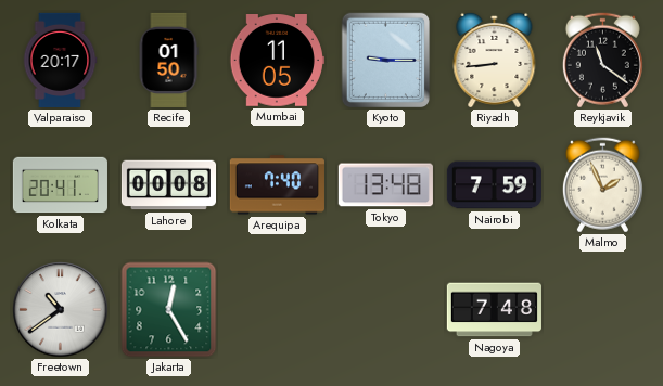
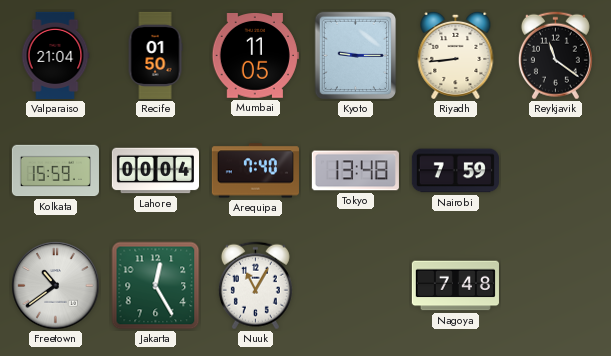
Valparaiso: 20:17 -> 21:04
Kolkata: 20:41 -> 15:59
Lahore: 00:08 -> 00:04
Malmo: 1:56 -> none
Nuuk: none -> 11:05
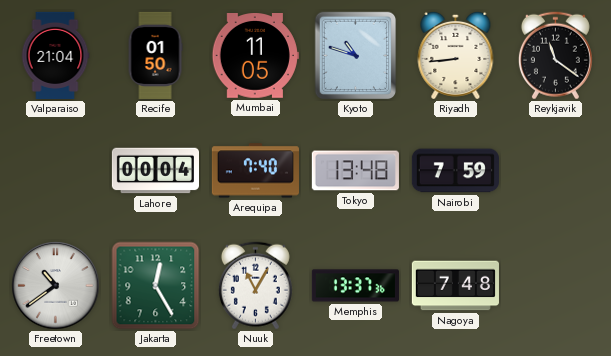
Kyoto: 9:15 -> 10:48
Kolkata: 15:59 -> none
Memphis: none -> 13:37
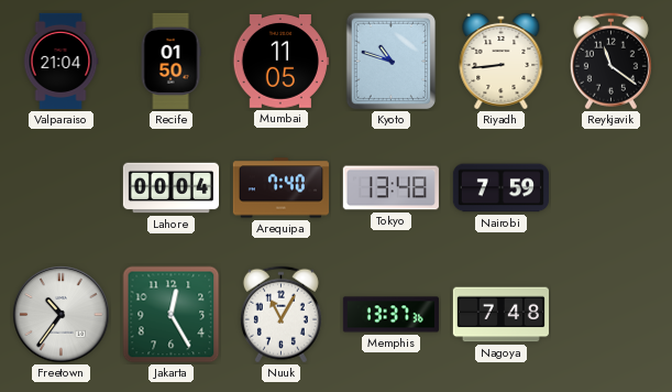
Freetown: 10:39 -> 10:36
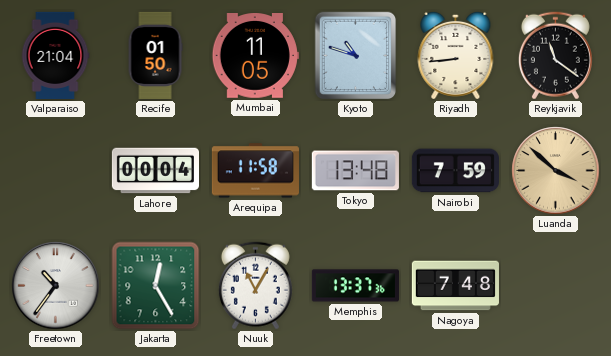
Arequipa: 7:40 -> 11:58
Luanda: none -> 3:52
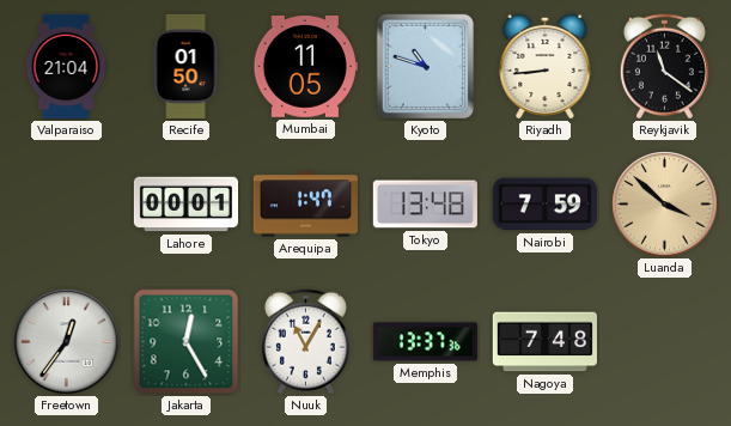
Lahore: 00:04 -> 00:01
Arequipa: 11:58 -> 1:47
Freetown: 10:36 -> 12:36
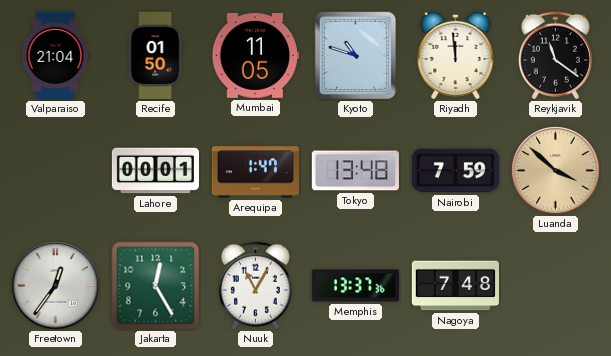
Riyadh: 8:44 -> 11:59
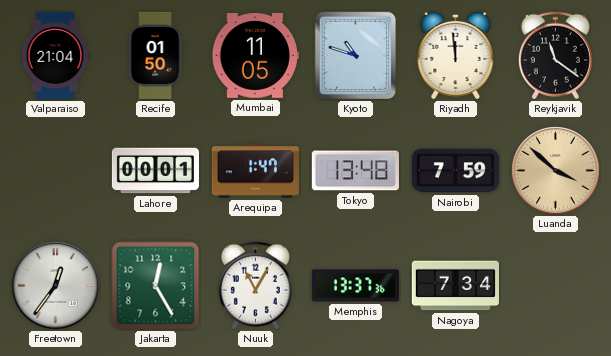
Nagoya: 7:48 -> 7:34
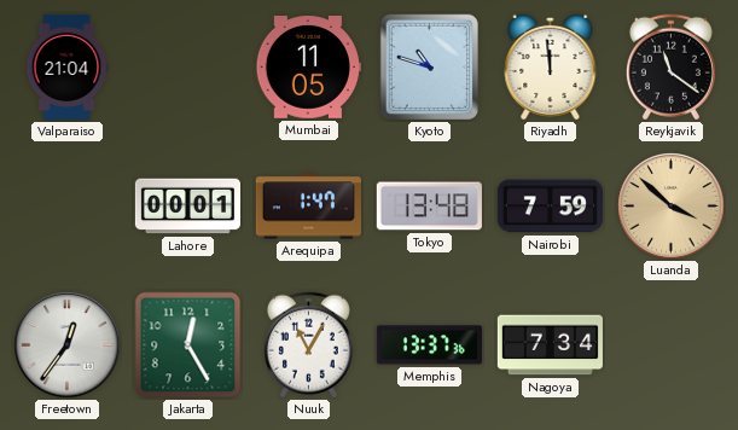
Recife: 01:50 -> none
